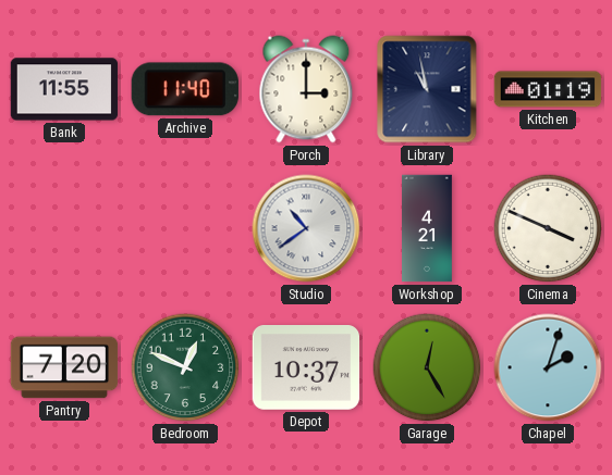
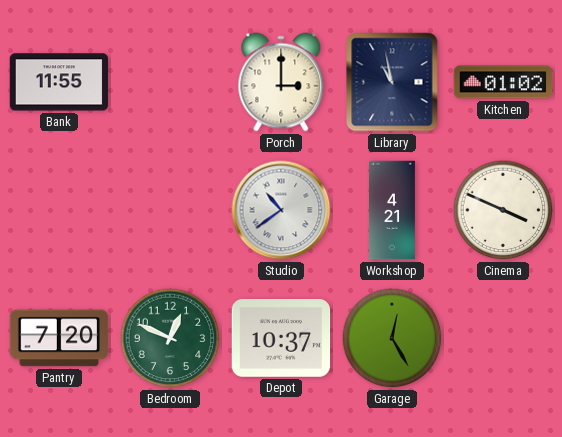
Archive: 11:40 -> none
Kitchen: 01:19 -> 01:02
Chapel: 2:03 -> none
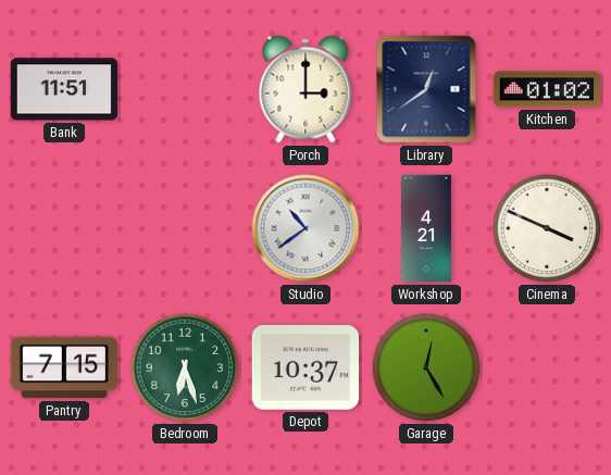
Bank: 11:55 -> 11:51
Library: 10:58 -> 12:39
Pantry: 7:20 -> 7:15
Bedroom: 12:49 -> 6:27
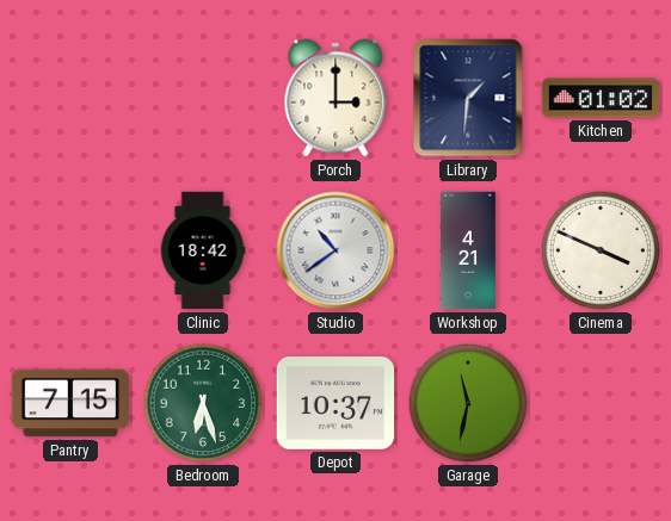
Bank: 11:51 -> none
Library: 12:39 -> 1:31
Clinic: none -> 18:42
Garage: 12:25 -> 11:32
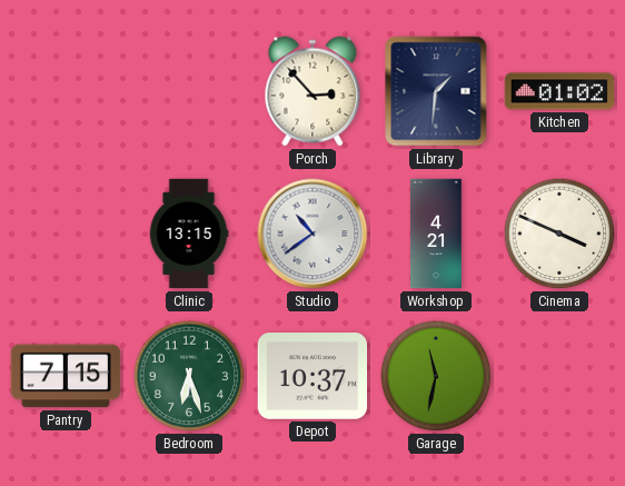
Porch: 3:00 -> 2:53
Clinic: 18:42 -> 13:15
